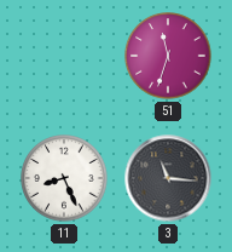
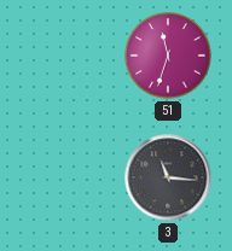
11: 8:26 -> none
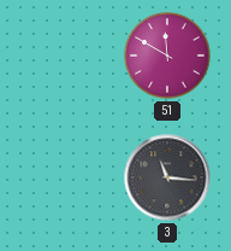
51: 11:33 -> 11:50
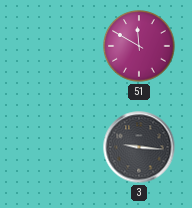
3: 11:16 -> 9:16
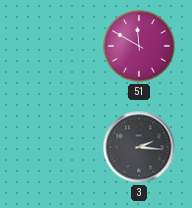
3: 9:16 -> 2:16
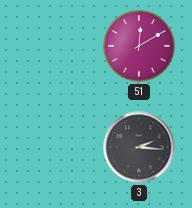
51: 11:50 -> 12:10
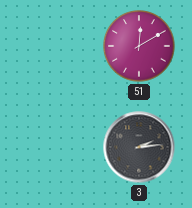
3: 2:16 -> 2:14
